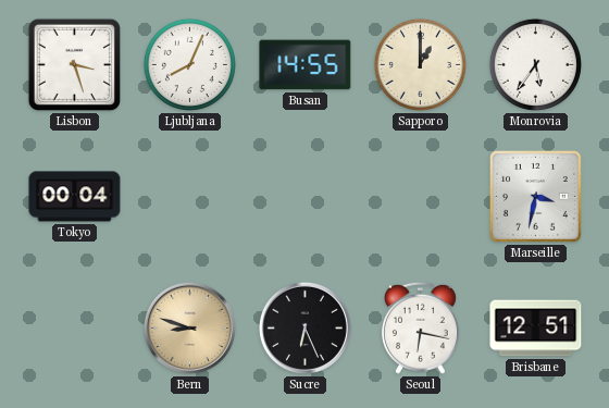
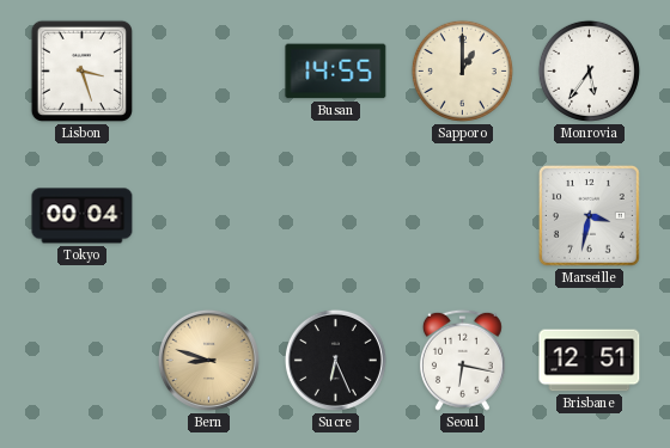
Ljubljana: 8:04 -> none
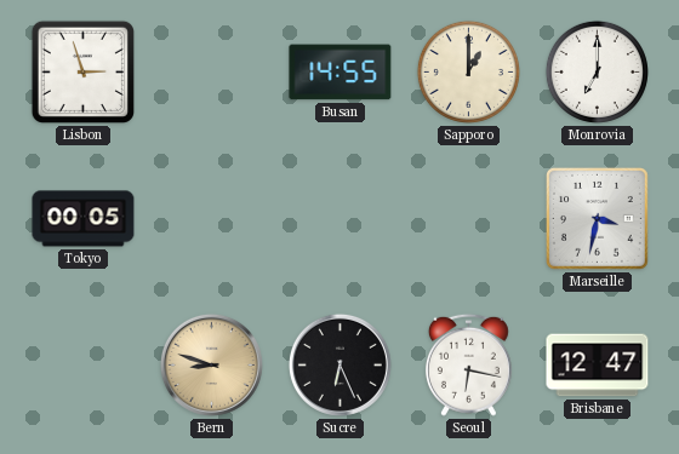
Lisbon: 3:27 -> 2:57
Monrovia: 5:36 -> 7:00
Tokyo: 00:04 -> 00:05
Brisbane: 12:51 -> 12:47
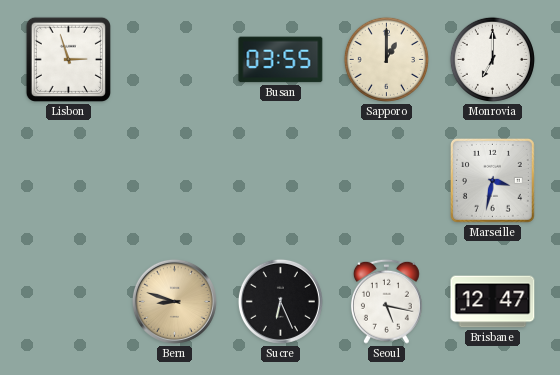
Busan: 14:55 -> 03:55
Tokyo: 00:05 -> none
Seoul: 6:17 -> 5:17
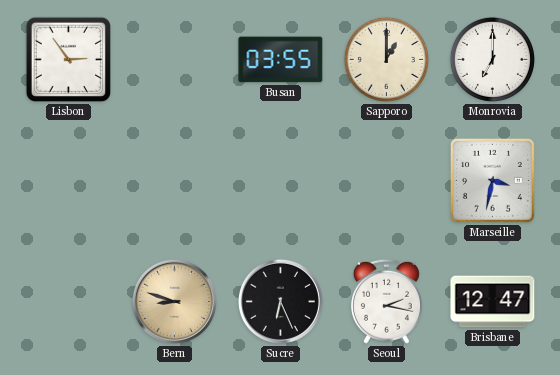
Lisbon: 2:57 -> 2:54
Seoul: 5:17 -> 2:17
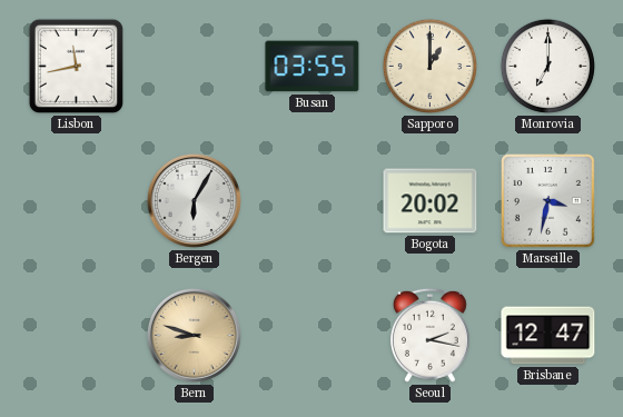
Lisbon: 2:54 -> 11:43
Bergen: none -> 6:05
Bogota: none -> 20:02
Sucre: 6:26 -> none
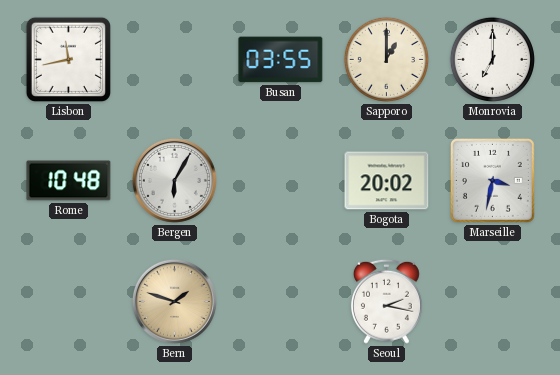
Rome: none -> 10:48
Bern: 8:48 -> 1:48
Brisbane: 12:47 -> none
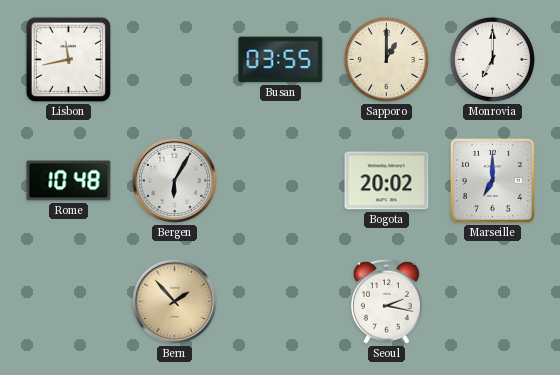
Marseille: 3:32 -> 7:00
Bern: 1:48 -> 1:53
